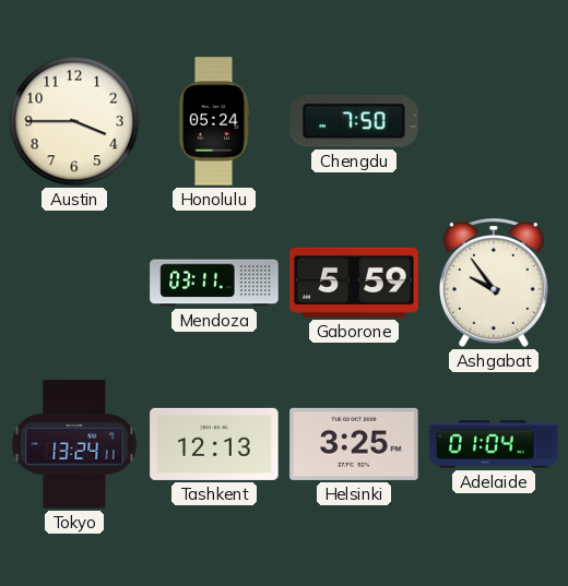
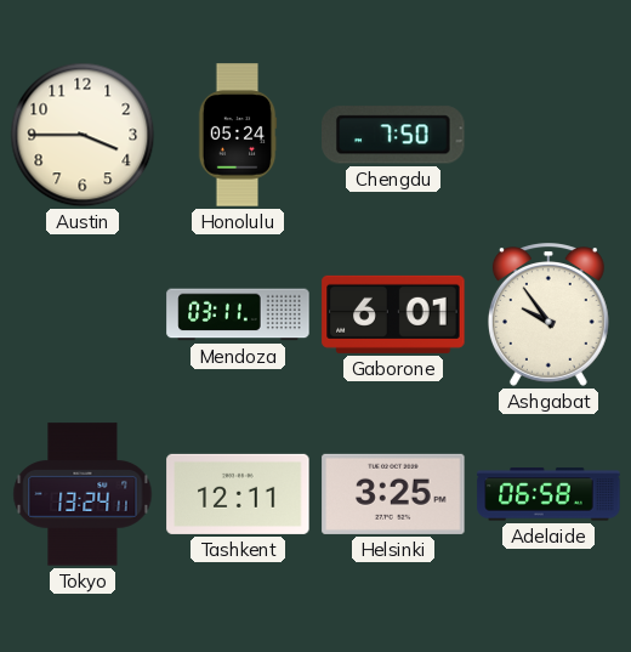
Gaborone: 5:59 -> 6:01
Tashkent: 12:13 -> 12:11
Adelaide: 01:04 -> 06:58
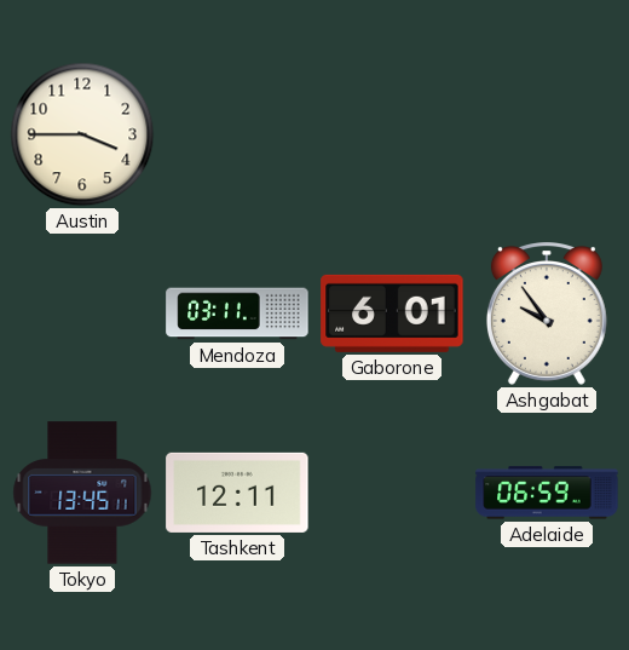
Honolulu: 05:24 -> none
Chengdu: 7:50 -> none
Tokyo: 13:24 -> 13:45
Helsinki: 3:25 -> none
Adelaide: 06:58 -> 06:59
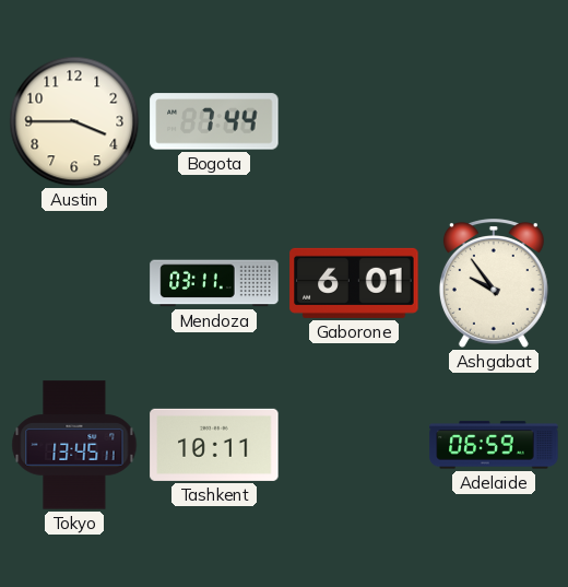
Bogota: none -> 7:44
Tashkent: 12:11 -> 10:11
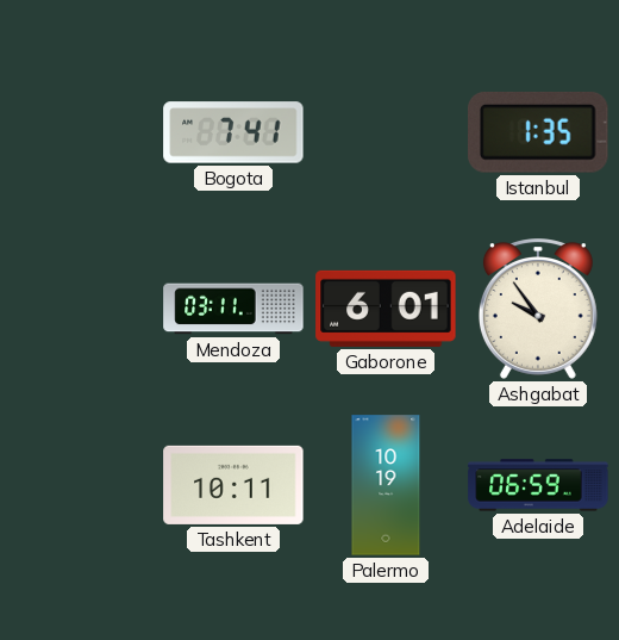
Austin: 3:45 -> none
Bogota: 7:44 -> 7:41
Istanbul: none -> 1:35
Tokyo: 13:45 -> none
Palermo: none -> 10:19
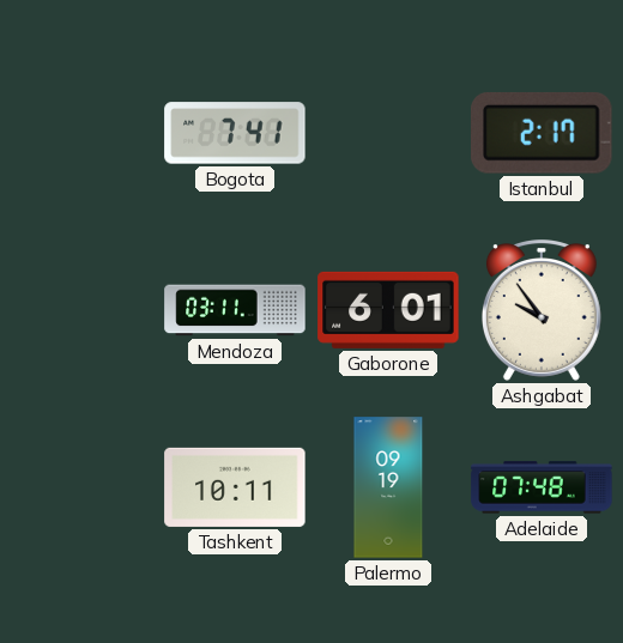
Istanbul: 1:35 -> 2:17
Palermo: 10:19 -> 09:19
Adelaide: 06:59 -> 07:48
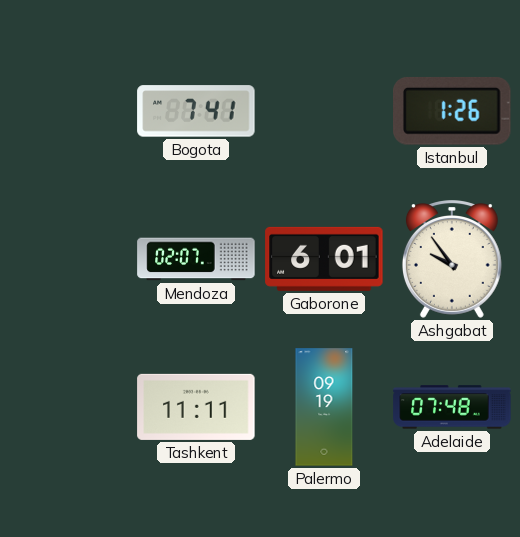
Istanbul: 2:17 -> 1:26
Mendoza: 03:11 -> 02:07
Tashkent: 10:11 -> 11:11
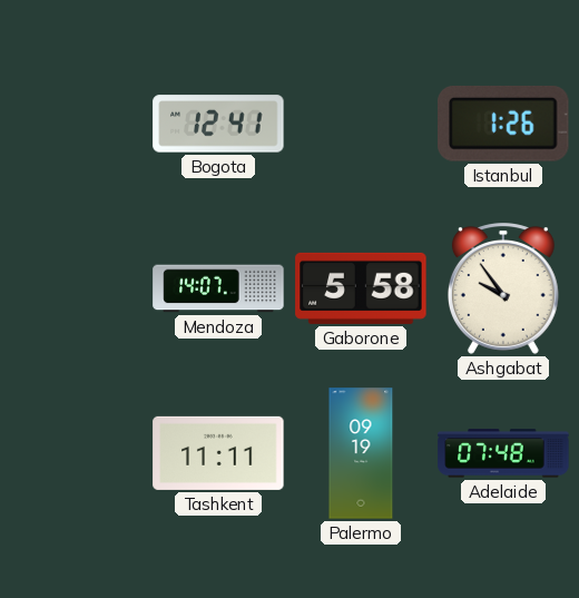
Bogota: 7:41 -> 12:41
Mendoza: 02:07 -> 14:07
Gaborone: 6:01 -> 5:58
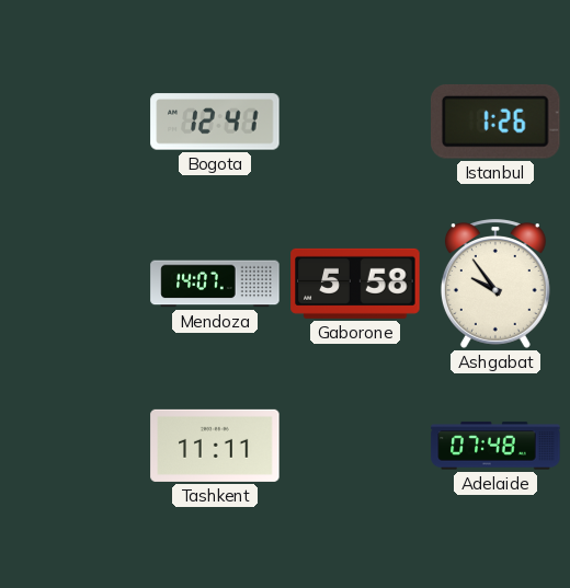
Palermo: 09:19 -> none
